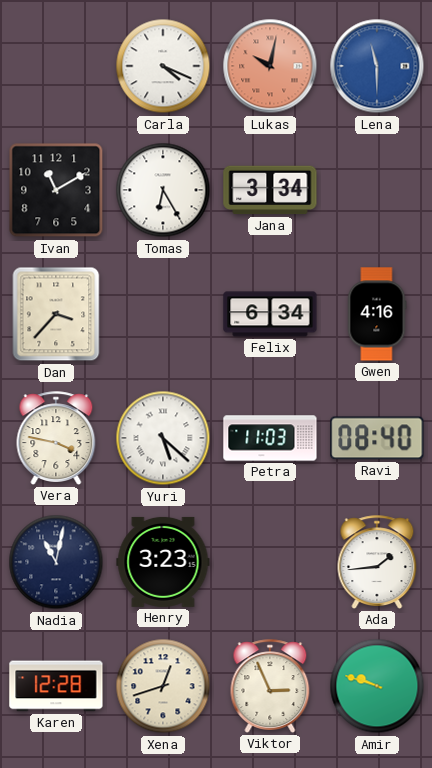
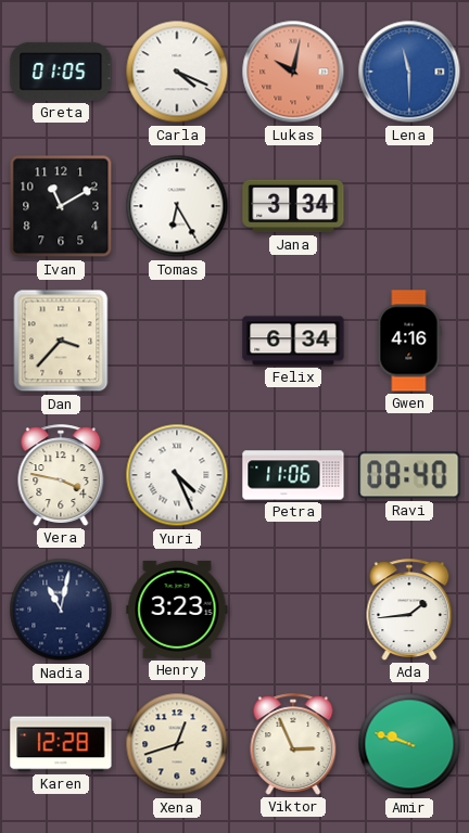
Greta: none -> 01:05
Yuri: 5:22 -> 4:26
Petra: 11:03 -> 11:06
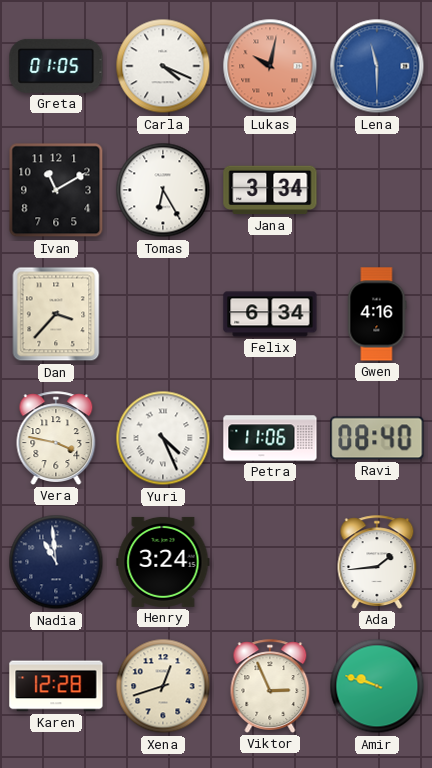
Nadia: 11:02 -> 10:59
Henry: 3:23 -> 3:24
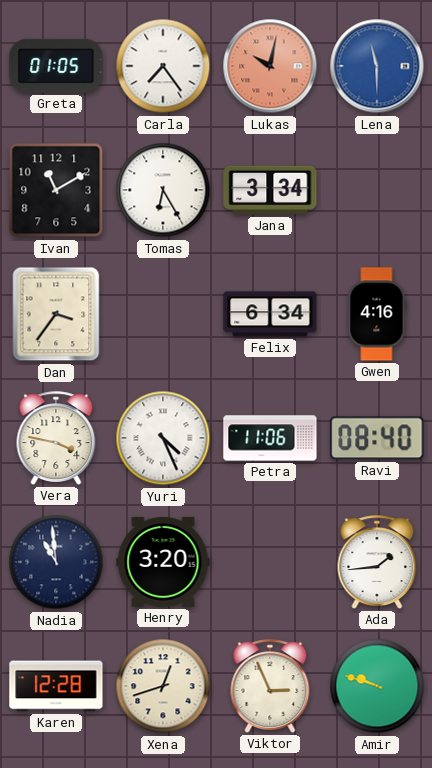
Carla: 4:19 -> 7:24
Dan: 3:37 -> 3:36
Henry: 3:24 -> 3:20
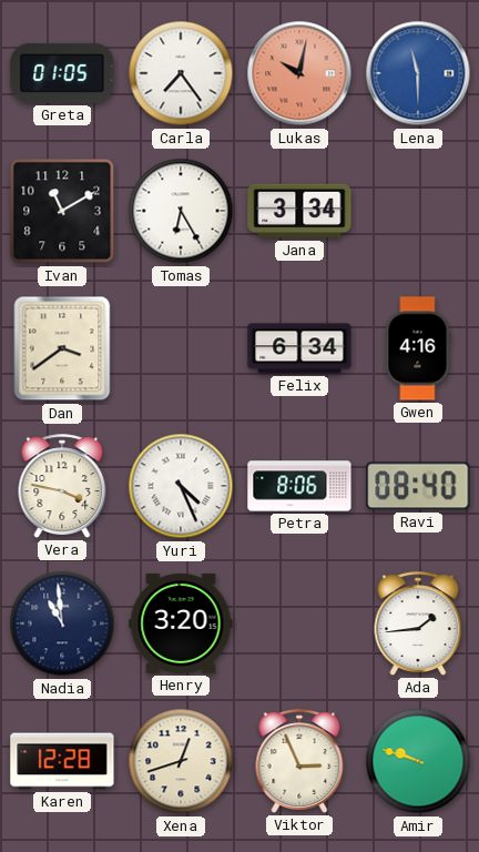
Dan: 3:36 -> 3:39
Petra: 11:06 -> 8:06
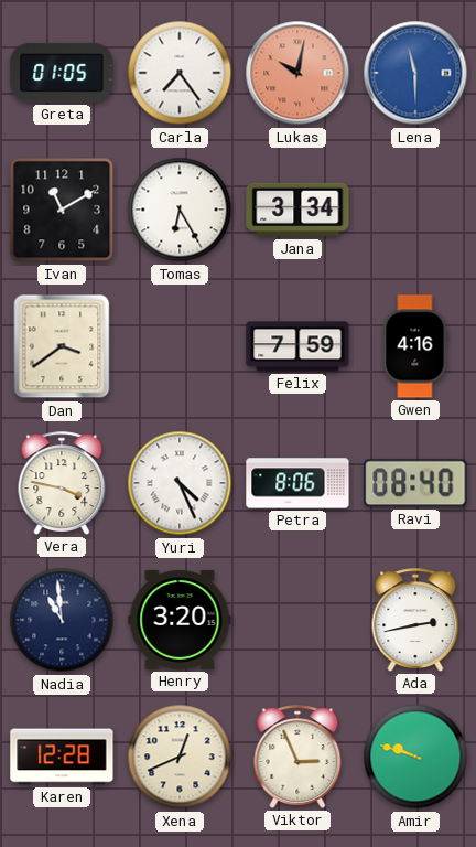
Felix: 6:34 -> 7:59
Ada: 1:44 -> 2:43
Xena: 12:42 -> 12:41
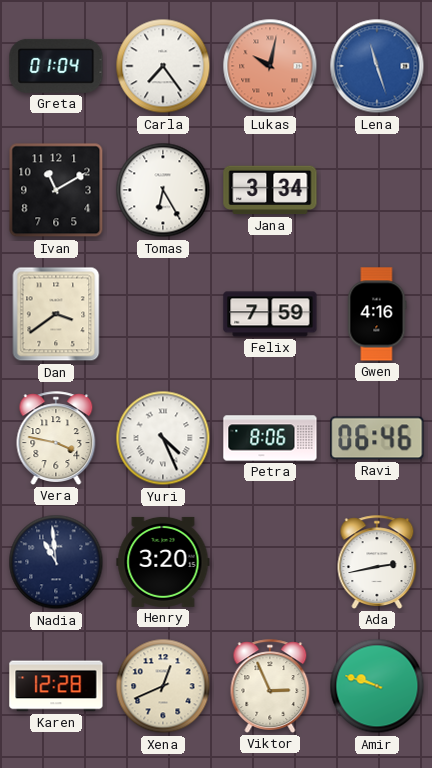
Greta: 01:05 -> 01:04
Lena: 11:30 -> 11:27
Ravi: 08:40 -> 06:46
